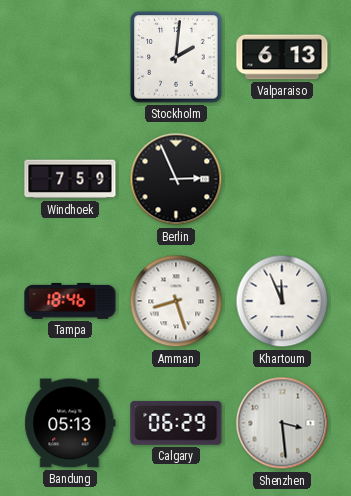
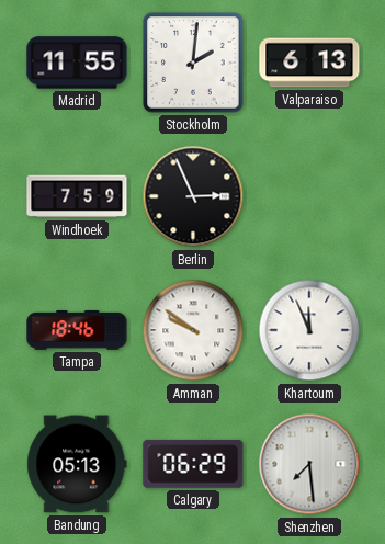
Madrid: none -> 11:55
Amman: 8:27 -> 9:51
Shenzhen: 3:29 -> 7:29
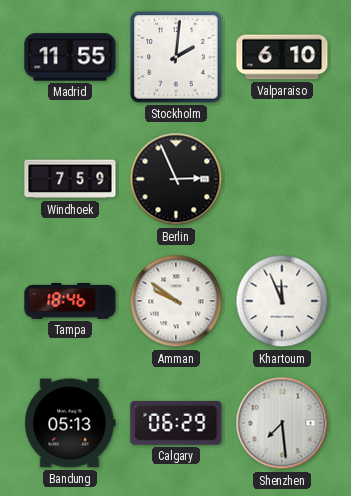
Valparaiso: 6:13 -> 6:10
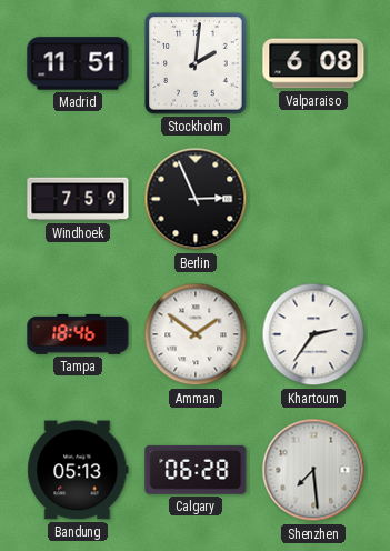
Madrid: 11:55 -> 11:51
Valparaiso: 6:10 -> 6:08
Amman: 9:51 -> 1:51
Khartoum: 11:56 -> 2:36
Calgary: 06:29 -> 06:28
